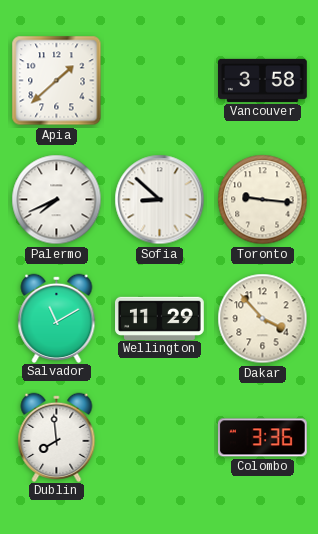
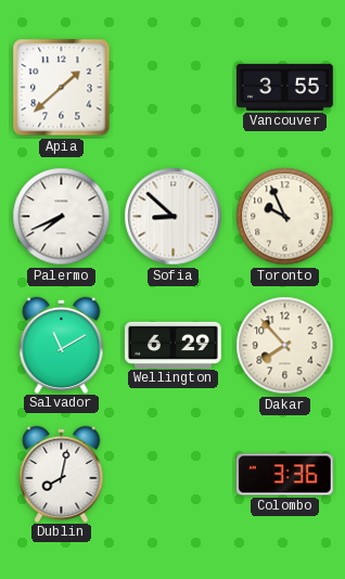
Vancouver: 3:58 -> 3:55
Toronto: 9:16 -> 9:56
Wellington: 11:29 -> 6:29
Dakar: 3:53 -> 7:53
Dublin: 7:59 -> 8:02
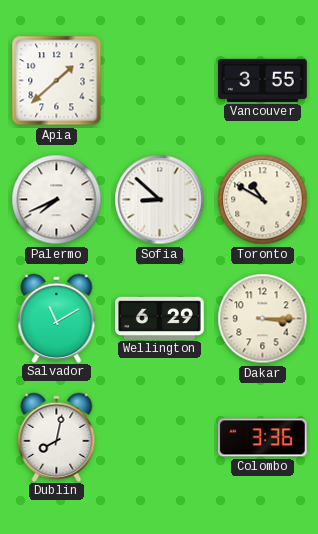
Toronto: 9:56 -> 10:50
Dakar: 7:53 -> 3:15
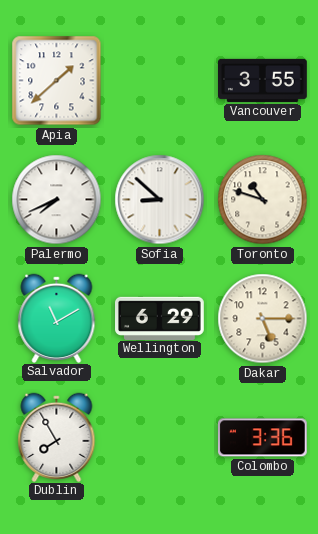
Toronto: 10:50 -> 10:48
Dakar: 3:15 -> 5:15
Dublin: 8:02 -> 7:55
